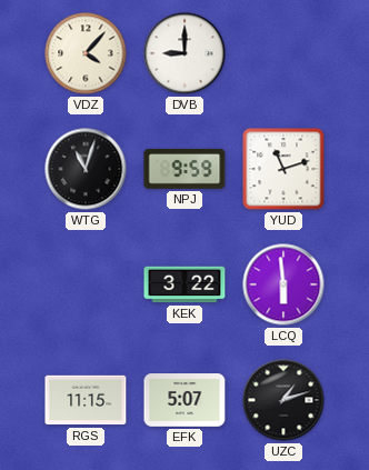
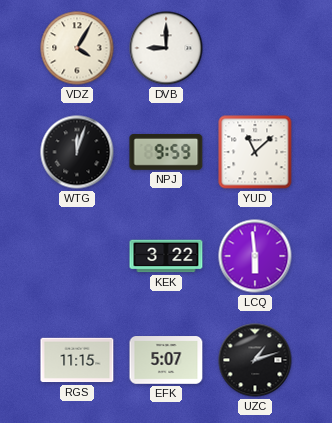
VDZ: 4:07 -> 4:05
WTG: 11:03 -> 12:03
YUD: 11:12 -> 11:08
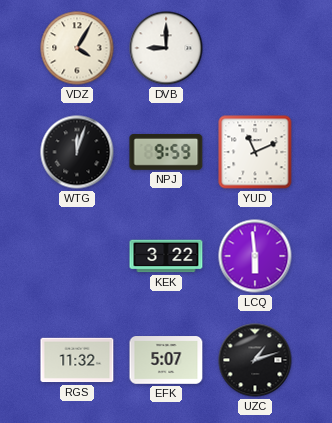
YUD: 11:08 -> 11:11
RGS: 11:15 -> 11:32
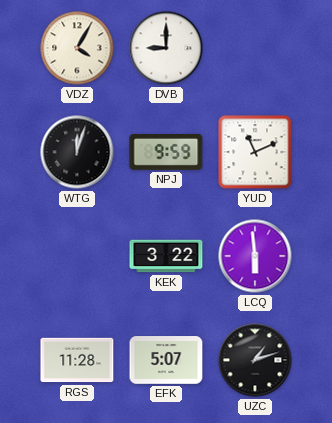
RGS: 11:32 -> 11:28
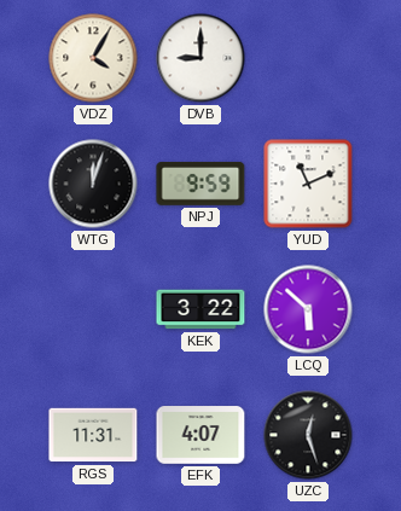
LCQ: 5:59 -> 5:52
RGS: 11:28 -> 11:31
EFK: 5:07 -> 4:07
UZC: 1:12 -> 12:27
